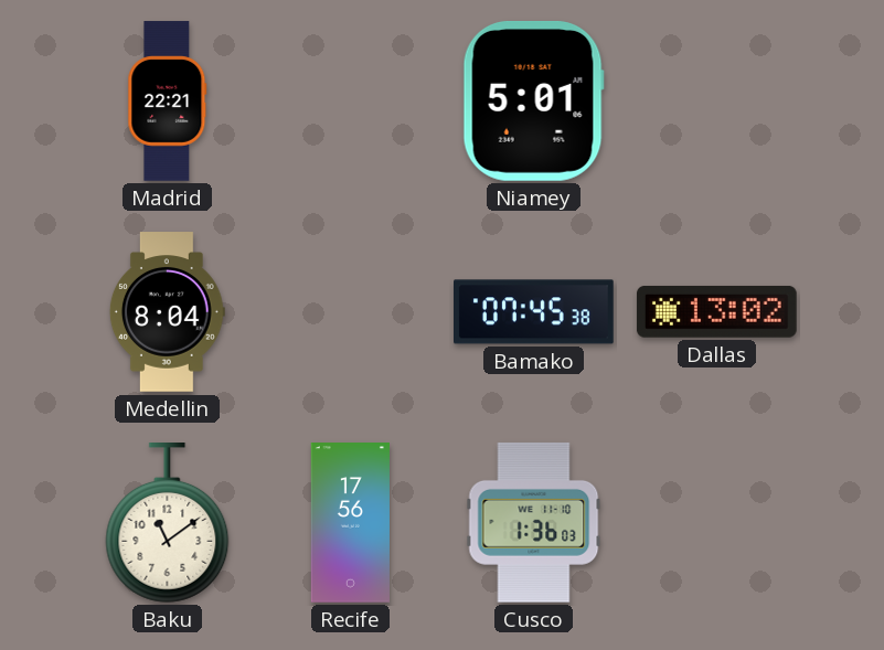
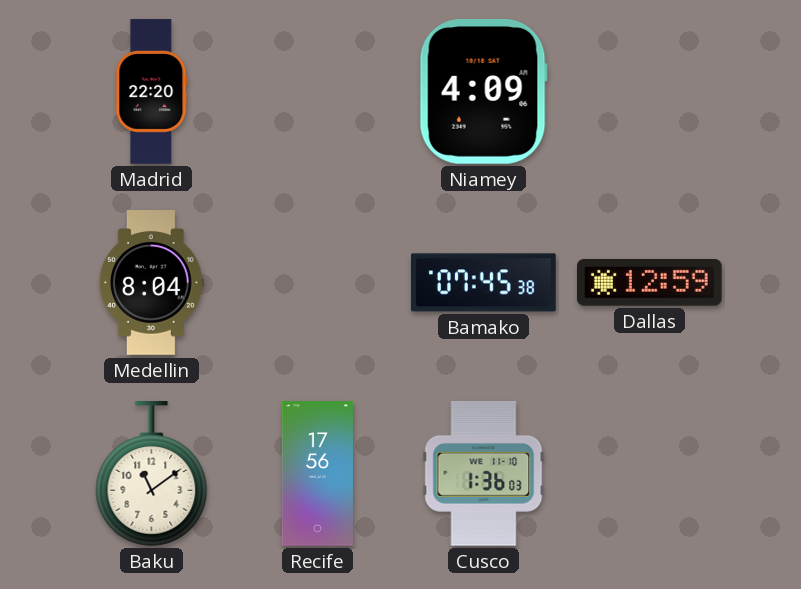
Madrid: 22:21 -> 22:20
Niamey: 5:01 -> 4:09
Dallas: 13:02 -> 12:59
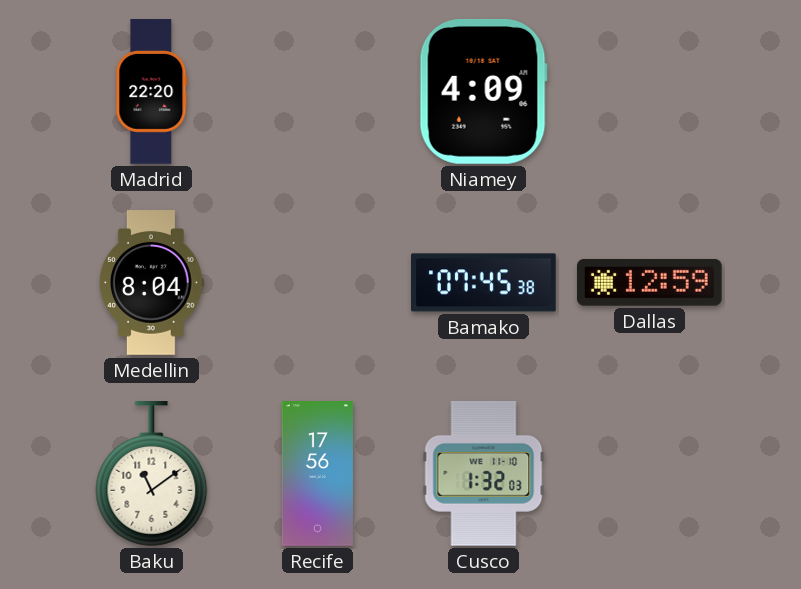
Cusco: 1:36 -> 1:32
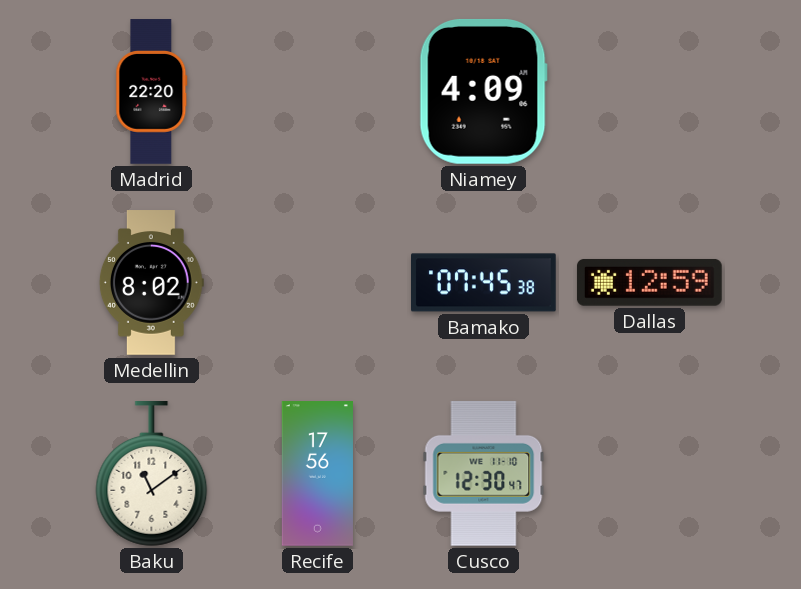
Medellin: 8:04 -> 8:02
Cusco: 1:32 -> 12:30
